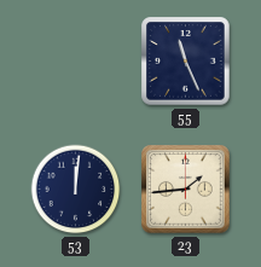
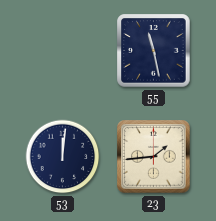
55: 11:26 -> 11:28
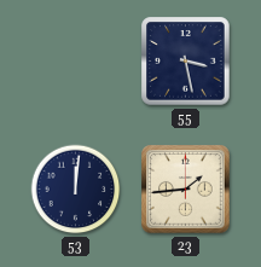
55: 11:28 -> 3:28
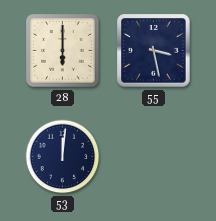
28: none -> 6:00
23: 1:44 -> none
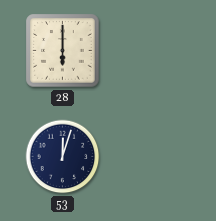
55: 3:28 -> none
53: 12:01 -> 12:03
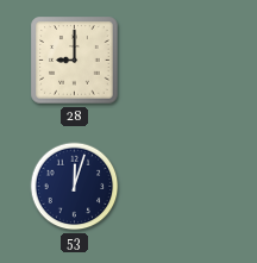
28: 6:00 -> 9:00
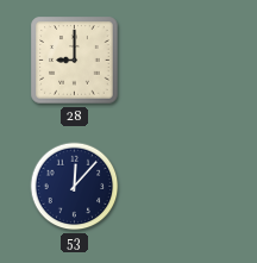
53: 12:03 -> 12:07
